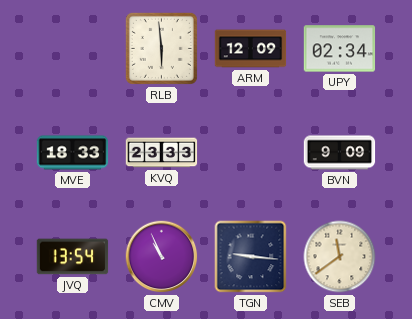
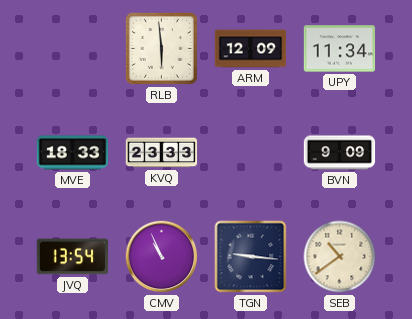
UPY: 02:34 -> 11:34
SEB: 11:39 -> 10:39
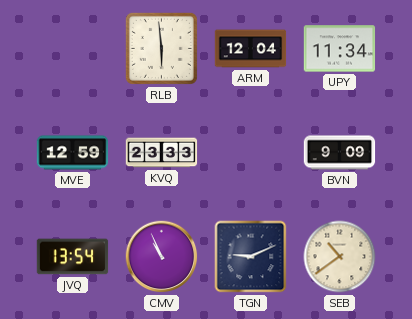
ARM: 12:09 -> 12:04
MVE: 18:33 -> 12:59
TGN: 9:16 -> 9:11
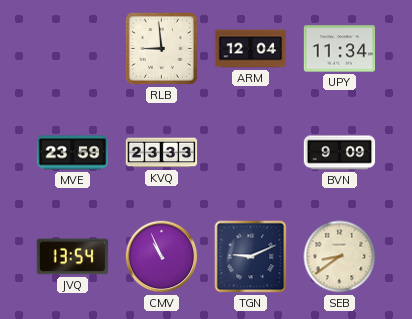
RLB: 5:59 -> 8:59
MVE: 12:59 -> 23:59
SEB: 10:39 -> 8:39
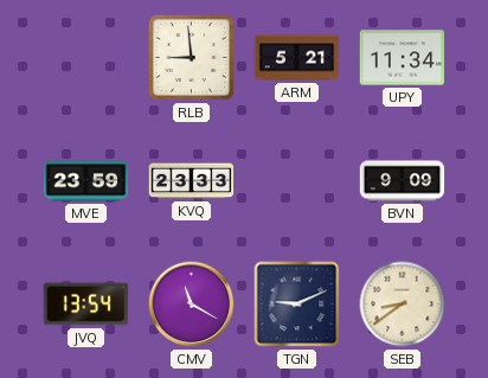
ARM: 12:04 -> 5:21
CMV: 10:56 -> 11:20
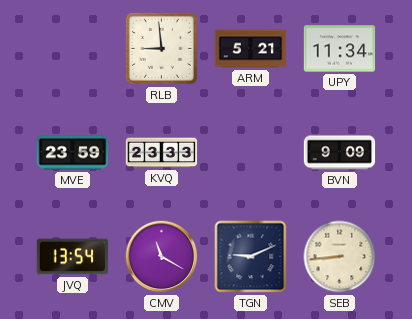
SEB: 8:39 -> 8:44
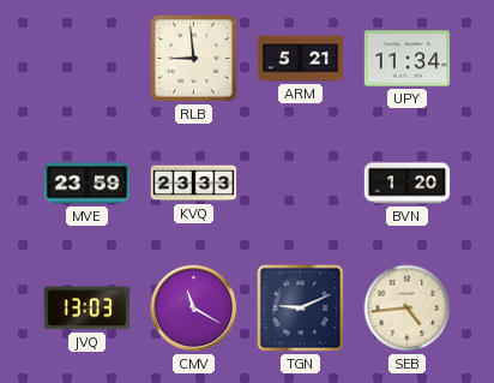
BVN: 9:09 -> 1:20
JVQ: 13:54 -> 13:03
SEB: 8:44 -> 4:44
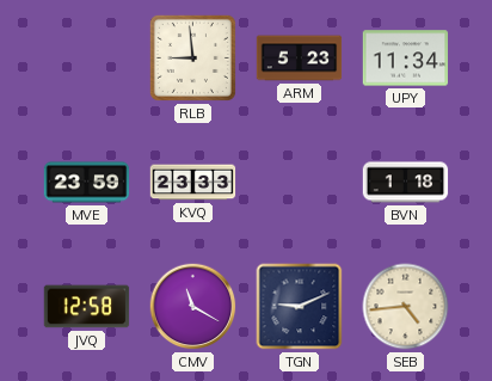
ARM: 5:21 -> 5:23
BVN: 1:20 -> 1:18
JVQ: 13:03 -> 12:58
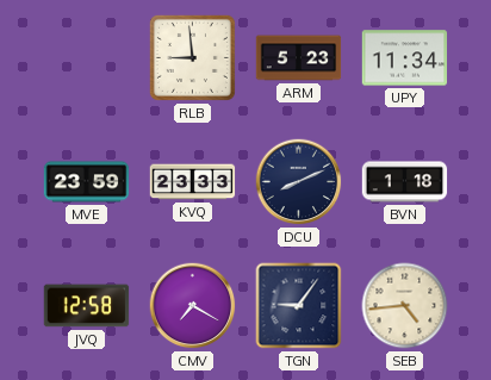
DCU: none -> 8:11
CMV: 11:20 -> 7:20
TGN: 9:11 -> 9:06
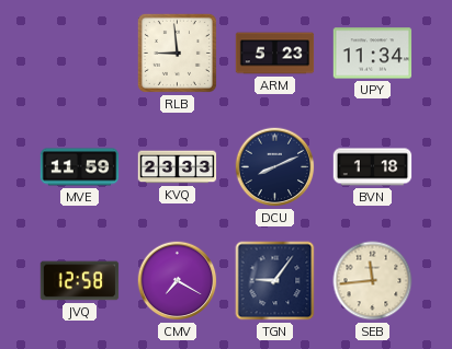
MVE: 23:59 -> 11:59
SEB: 4:44 -> 11:44
